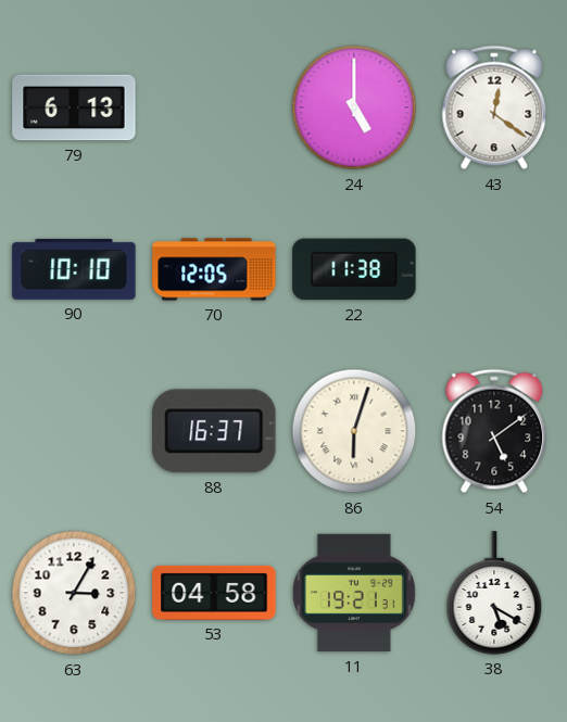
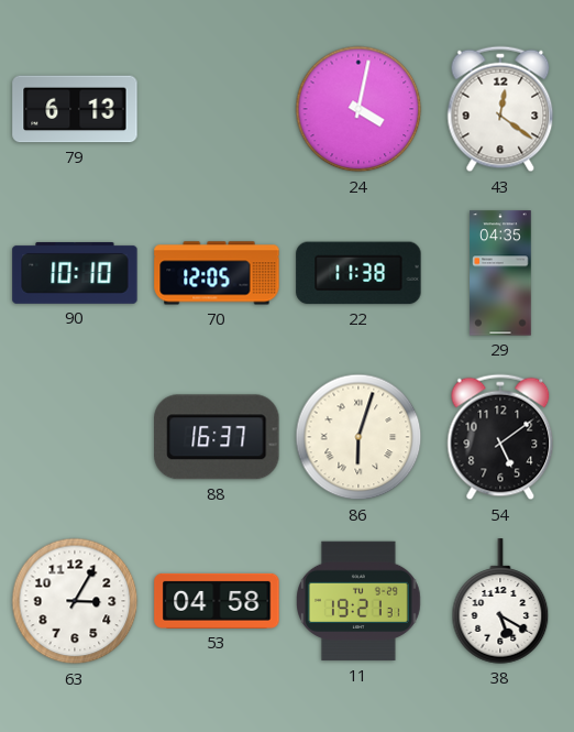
24: 5:00 -> 4:02
29: none -> 04:35
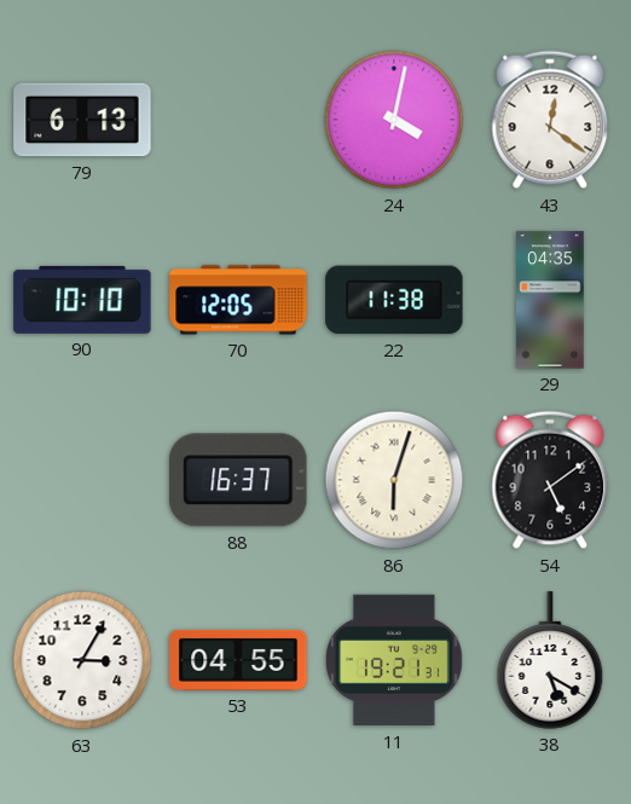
53: 04:58 -> 04:55
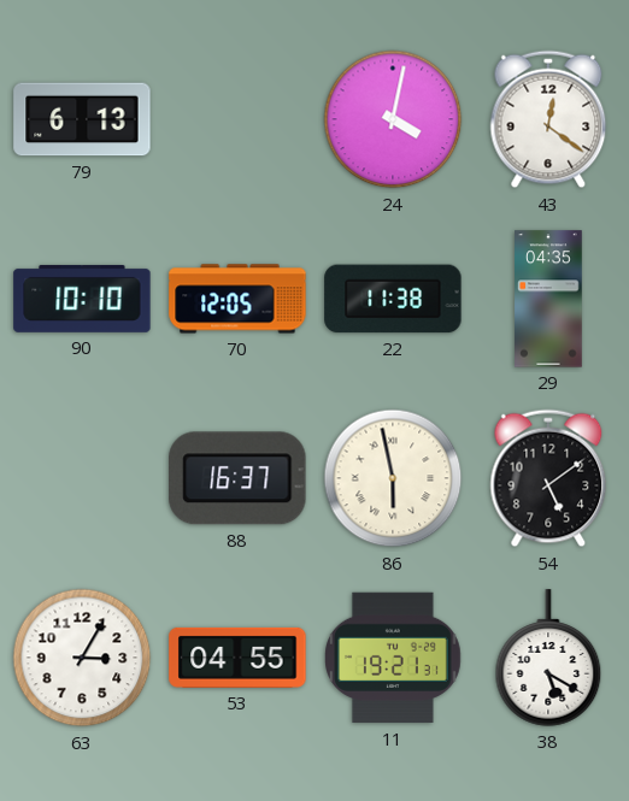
86: 6:03 -> 5:58
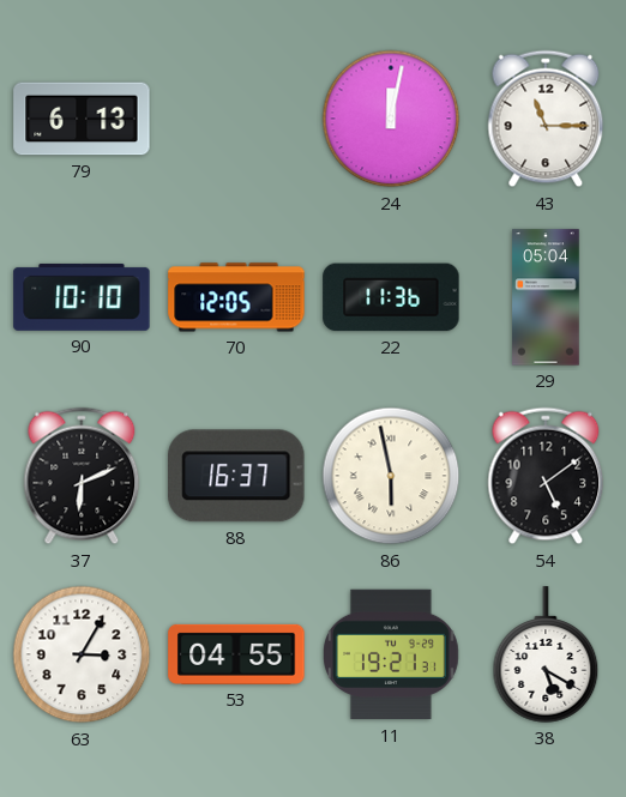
24: 4:02 -> 12:02
43: 12:21 -> 11:15
22: 11:38 -> 11:36
29: 04:35 -> 05:04
37: none -> 6:11
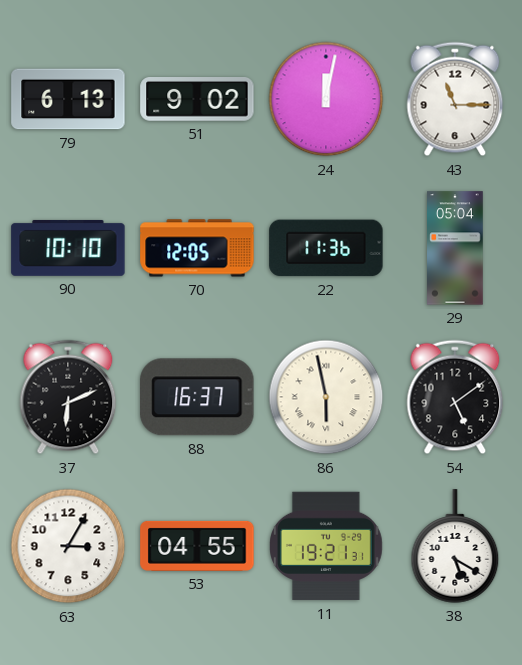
51: none -> 9:02
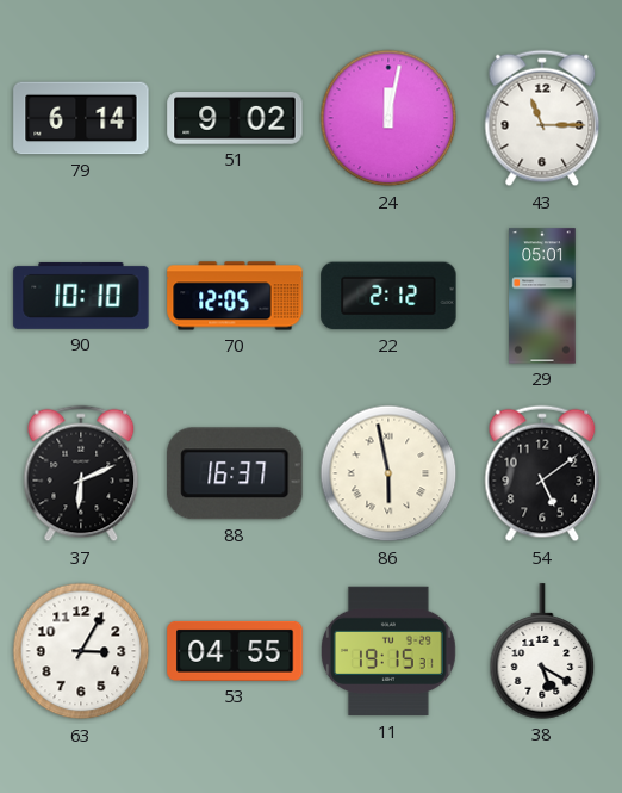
79: 6:13 -> 6:14
22: 11:36 -> 2:12
29: 05:04 -> 05:01
11: 19:21 -> 19:15
